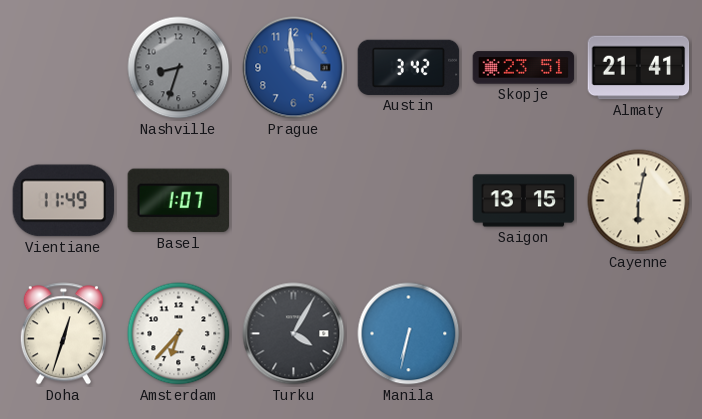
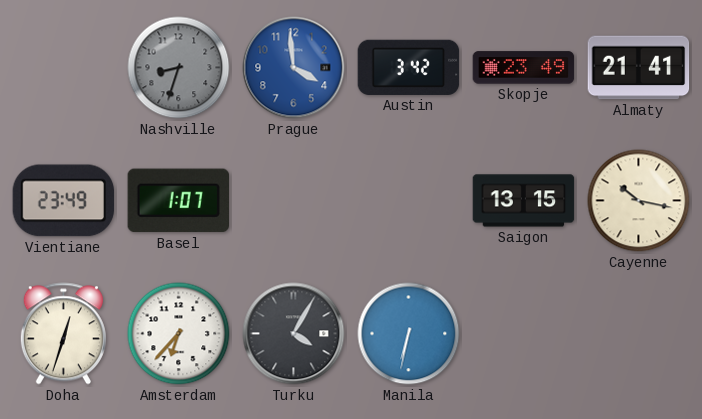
Skopje: 23:51 -> 23:49
Vientiane: 11:49 -> 23:49
Cayenne: 6:02 -> 10:17
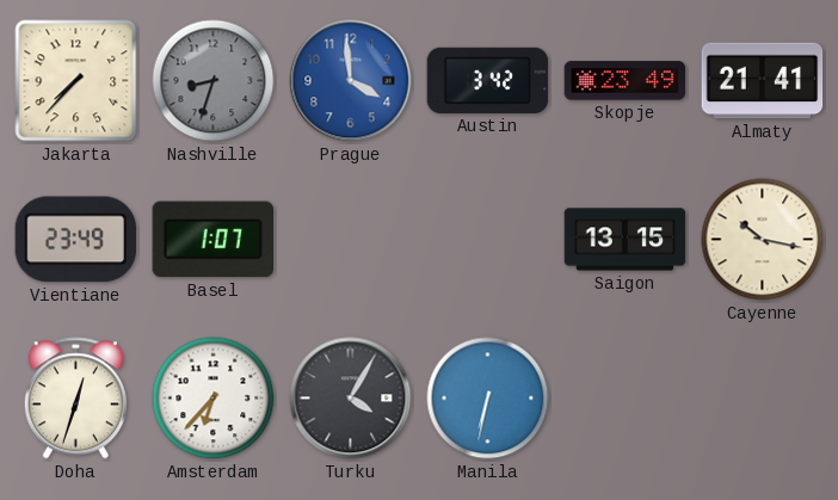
Jakarta: none -> 7:37
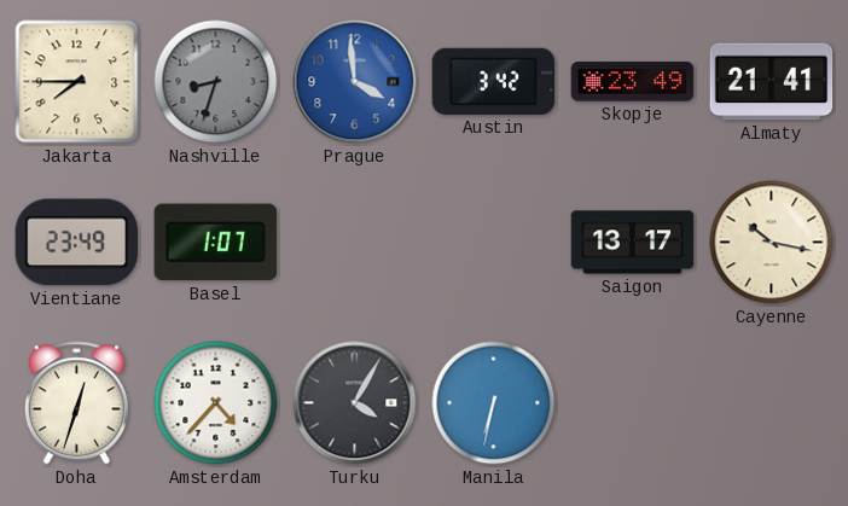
Jakarta: 7:37 -> 7:45
Saigon: 13:15 -> 13:17
Amsterdam: 6:37 -> 4:37
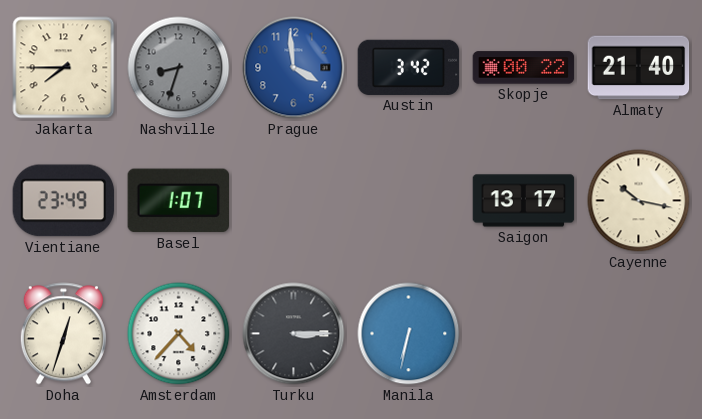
Skopje: 23:49 -> 00:22
Almaty: 21:41 -> 21:40
Turku: 4:05 -> 3:15
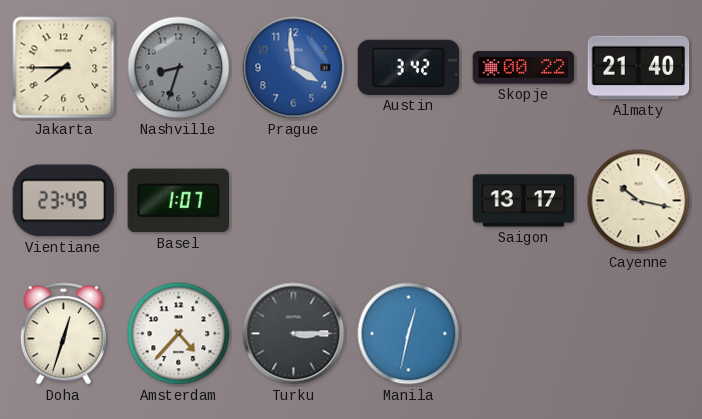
Manila: 6:32 -> 12:32
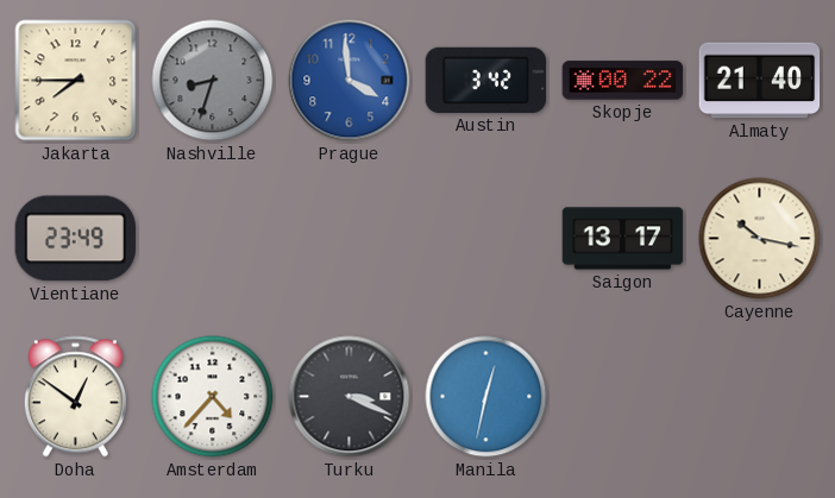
Basel: 1:07 -> none
Doha: 12:33 -> 12:51
Turku: 3:15 -> 3:19
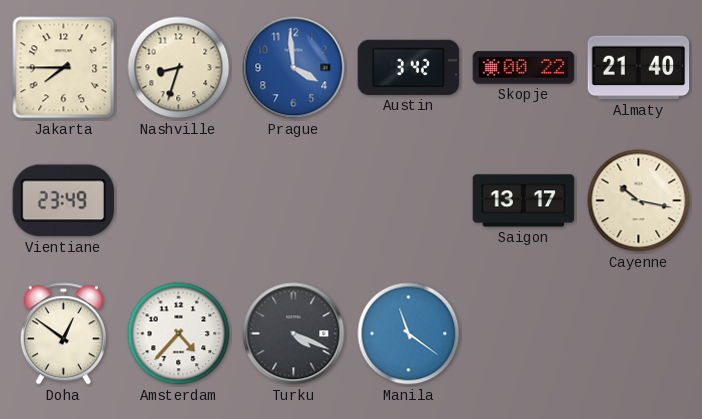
Nashville dial: grey -> cream
Turku: 3:19 -> 4:19
Manila: 12:32 -> 11:21
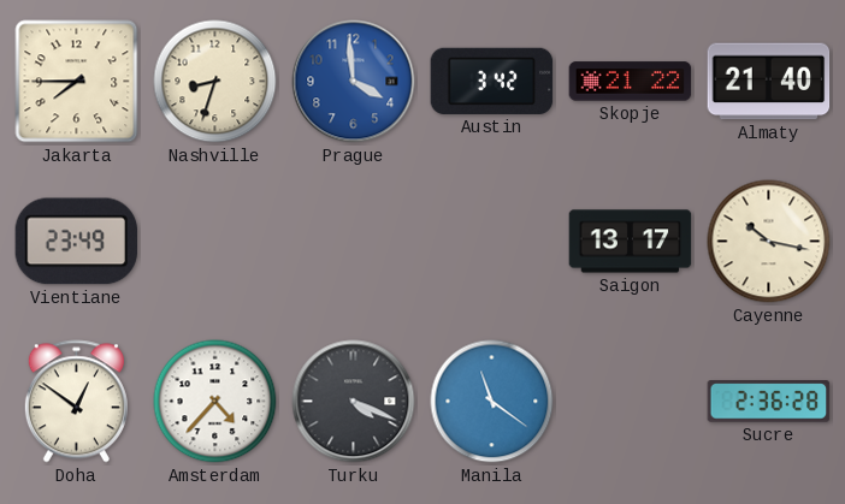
Skopje: 00:22 -> 21:22
Sucre: none -> 2:36
